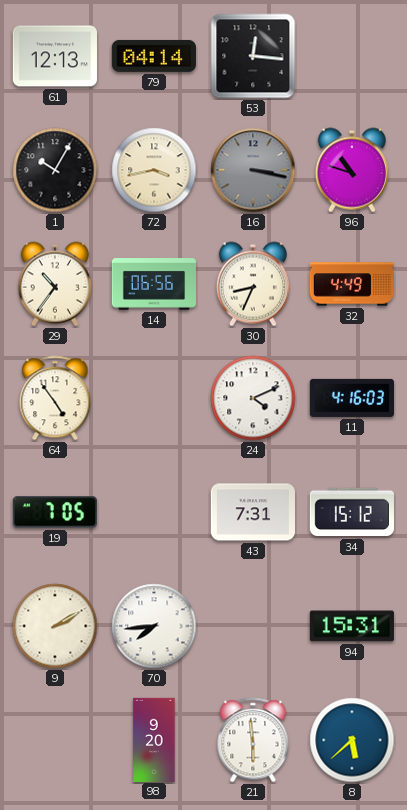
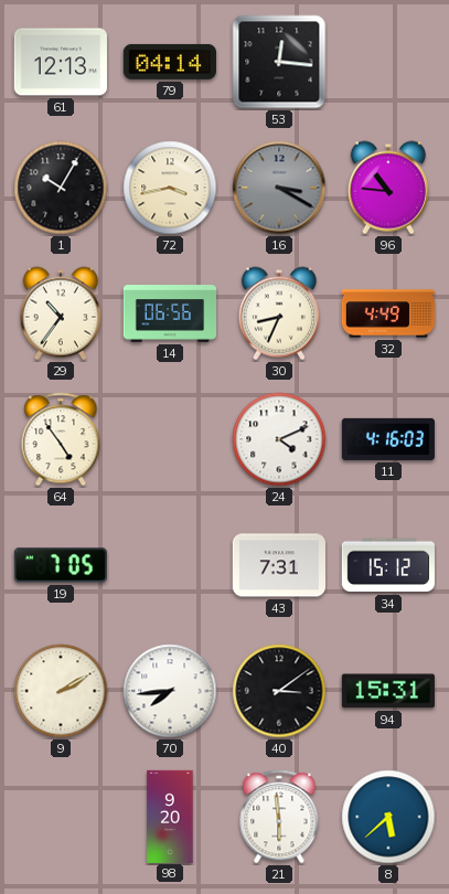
16: 3:17 -> 3:20
96: 10:48 -> 10:46
40: none -> 3:09
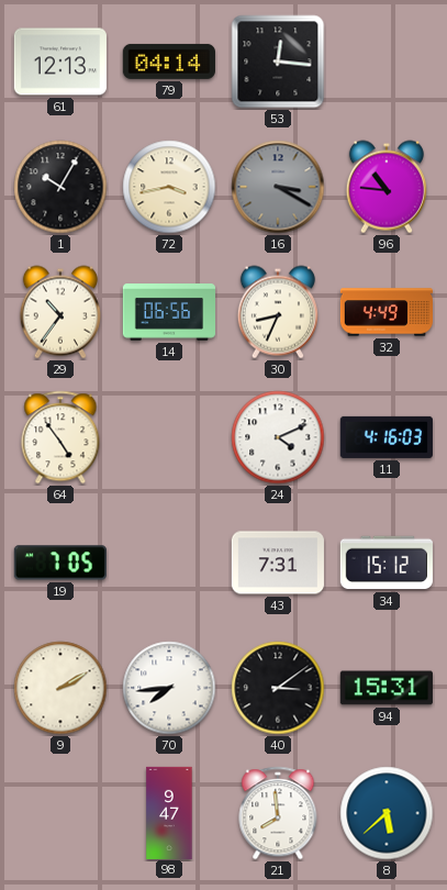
98: 9:20 -> 9:47
21: 5:59 -> 7:59
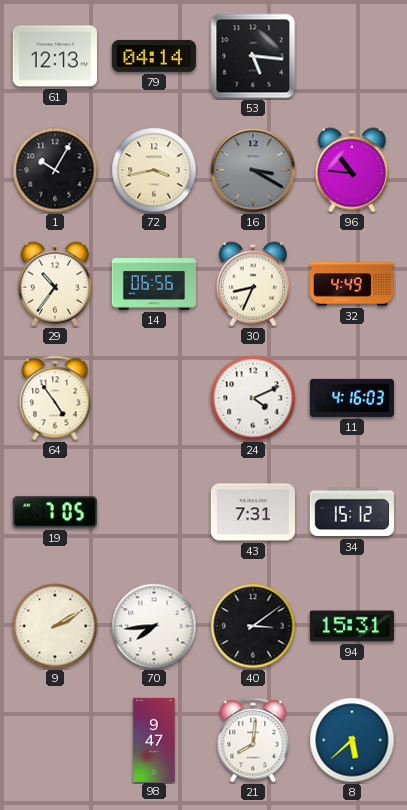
53: 12:16 -> 5:16
21: 7:59 -> 8:01
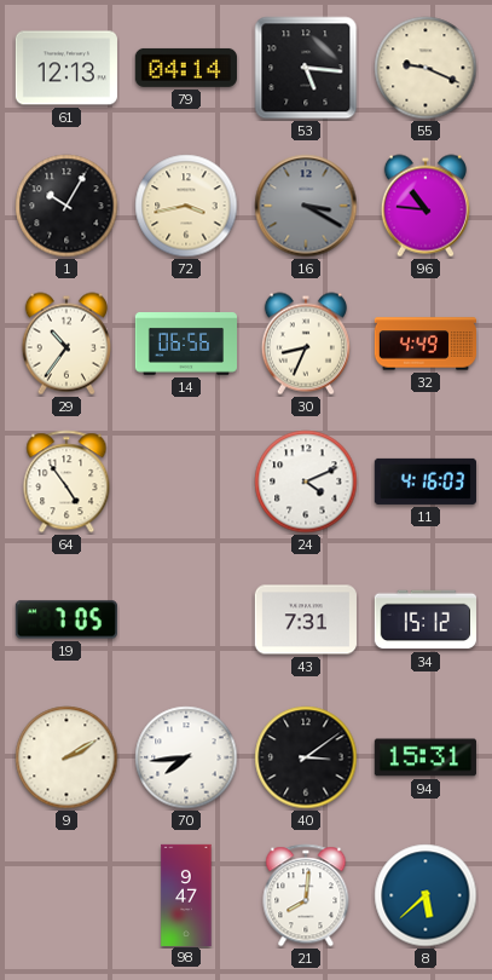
55: none -> 9:19
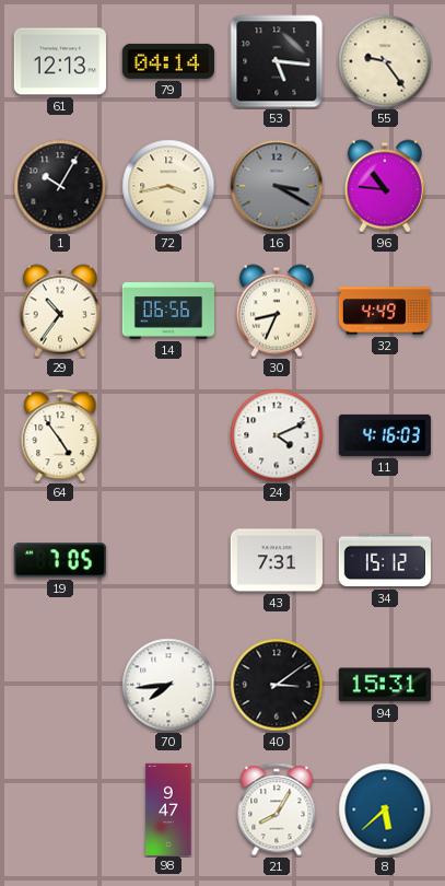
55: 9:19 -> 9:24
9: 2:10 -> none
21: 8:01 -> 8:05
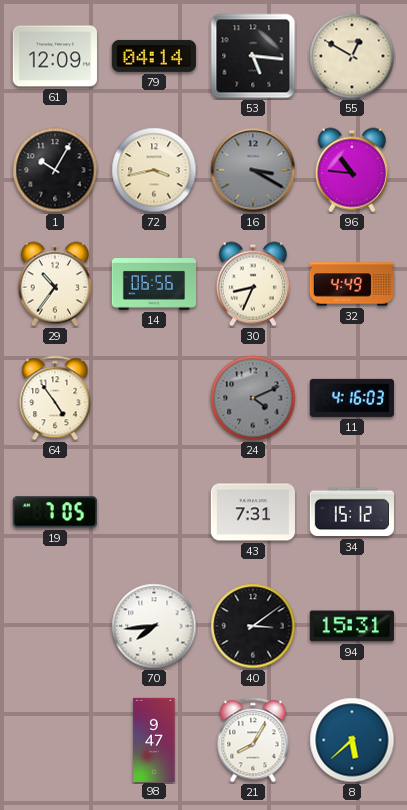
61: 12:13 -> 12:09
55: 9:24 -> 12:50
24 dial: white -> grey
